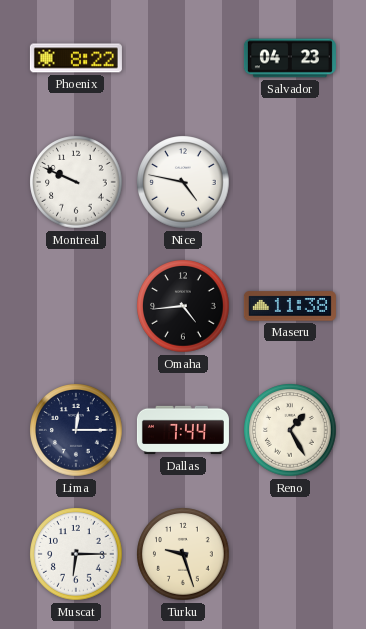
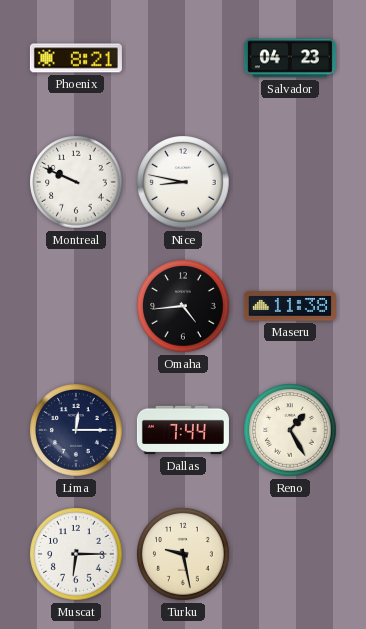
Phoenix: 8:22 -> 8:21
Nice: 4:47 -> 8:47
Turku: 9:27 -> 9:28
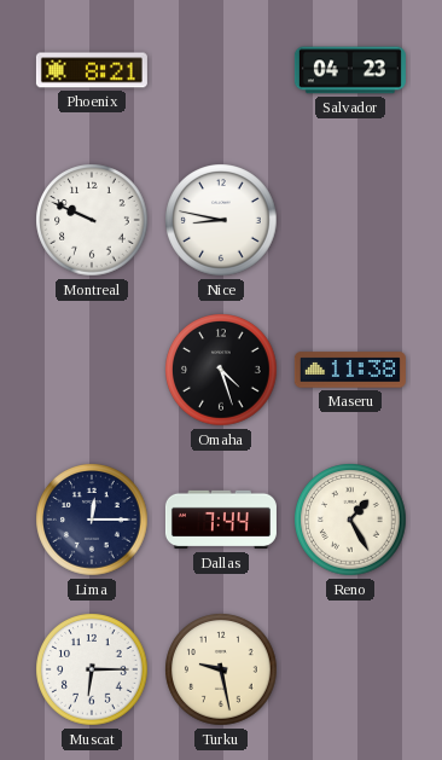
Omaha: 4:44 -> 4:27
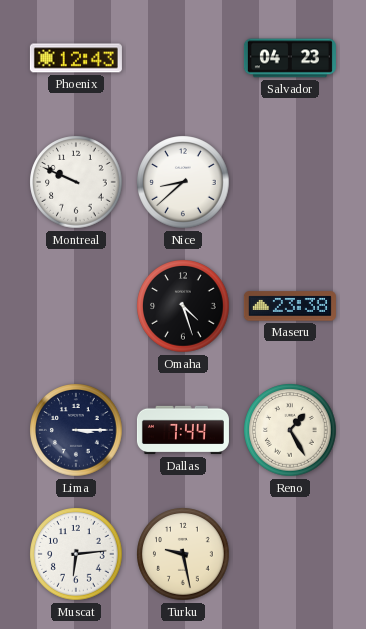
Phoenix: 8:21 -> 12:43
Nice: 8:47 -> 8:38
Maseru: 11:38 -> 23:38
Lima: 12:15 -> 3:15
Muscat: 6:15 -> 6:14
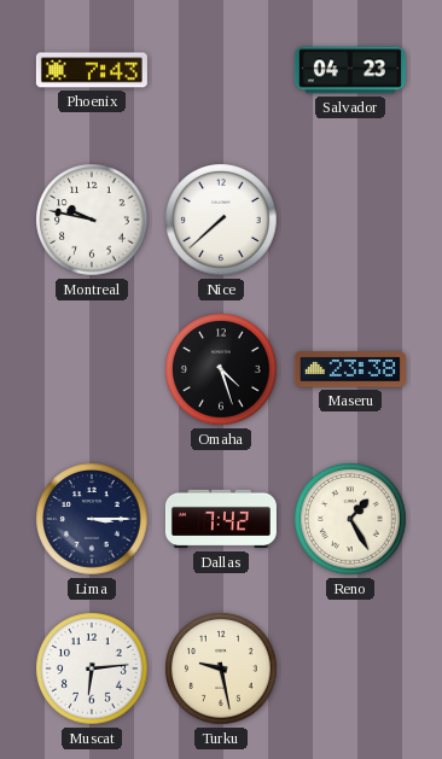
Phoenix: 12:43 -> 7:43
Montreal: 9:49 -> 9:47
Nice: 8:38 -> 7:38
Dallas: 7:44 -> 7:42
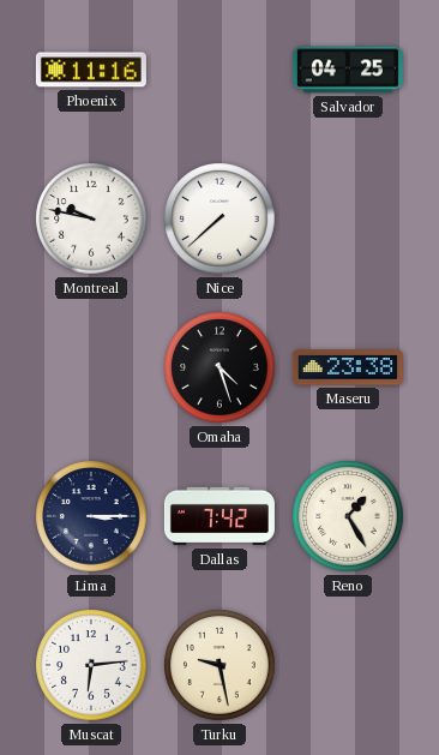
Phoenix: 7:43 -> 11:16
Salvador: 04:23 -> 04:25
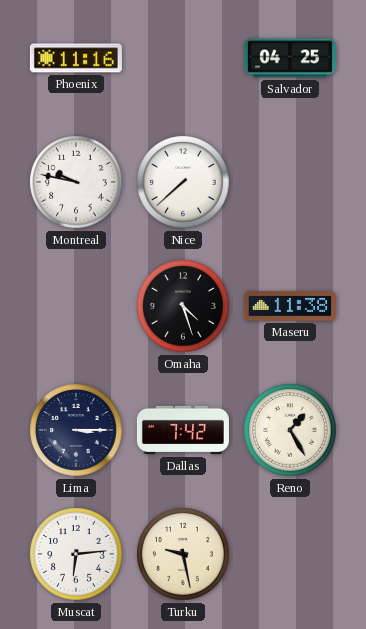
Maseru: 23:38 -> 11:38
